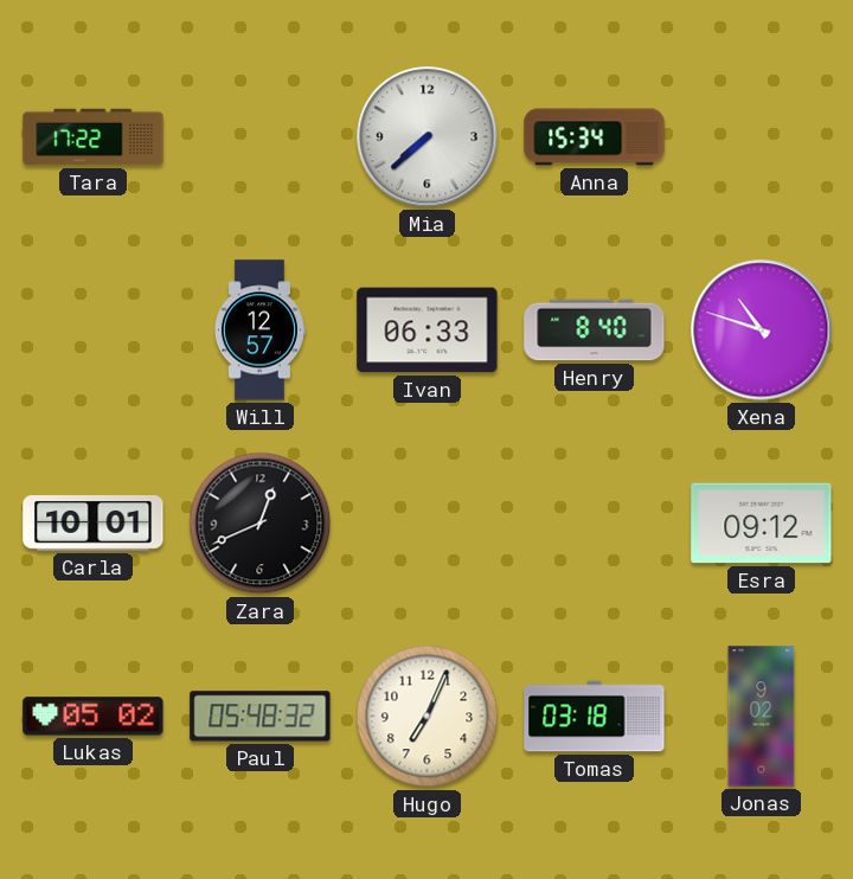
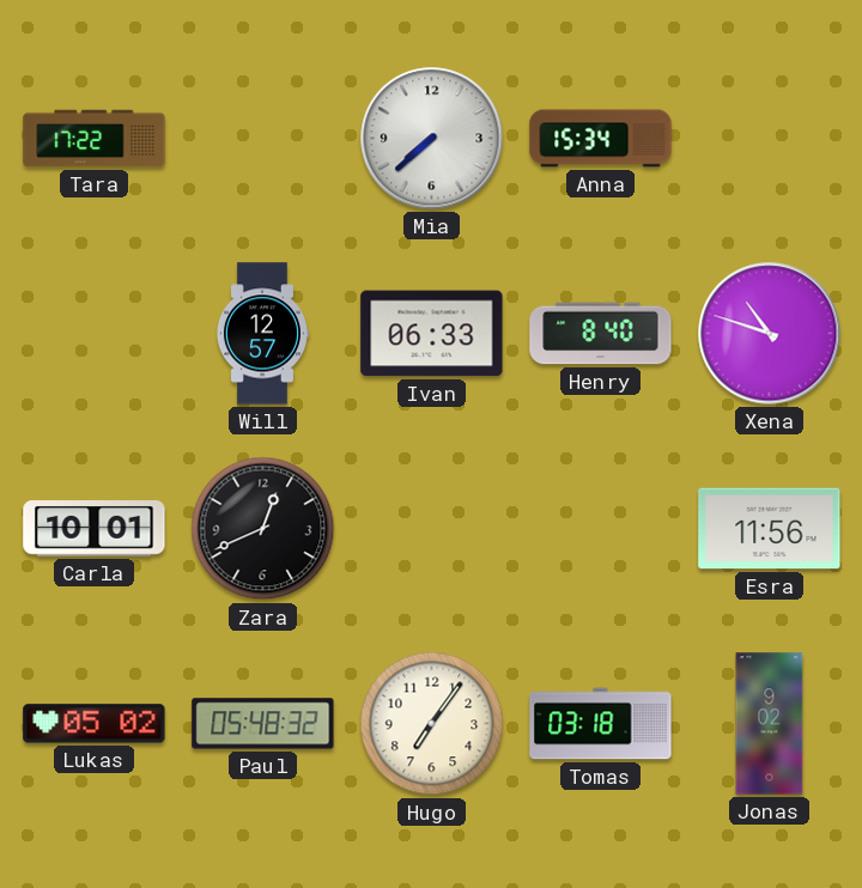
Esra: 09:12 -> 11:56
Hugo: 7:04 -> 7:06
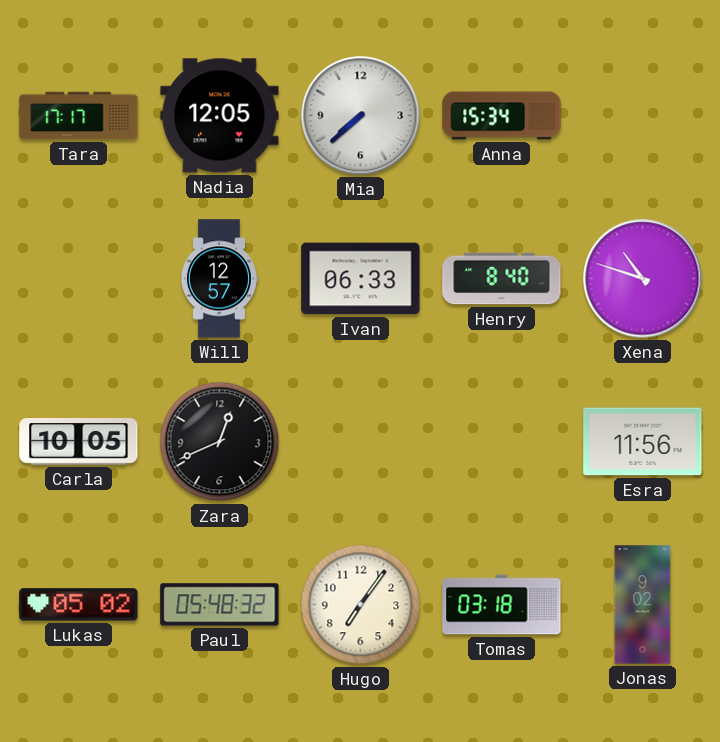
Tara: 17:22 -> 17:17
Nadia: none -> 12:05
Carla: 10:01 -> 10:05
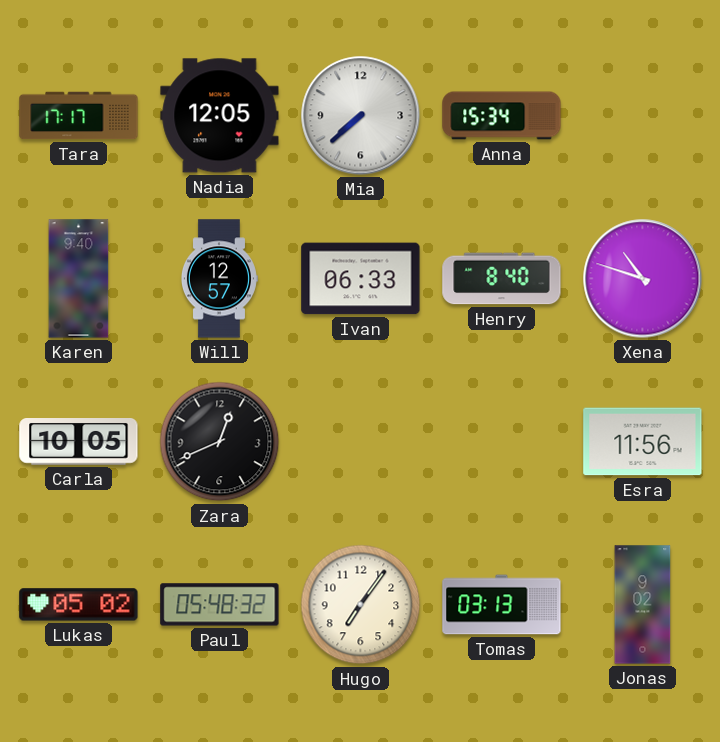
Karen: none -> 9:40
Tomas: 03:18 -> 03:13
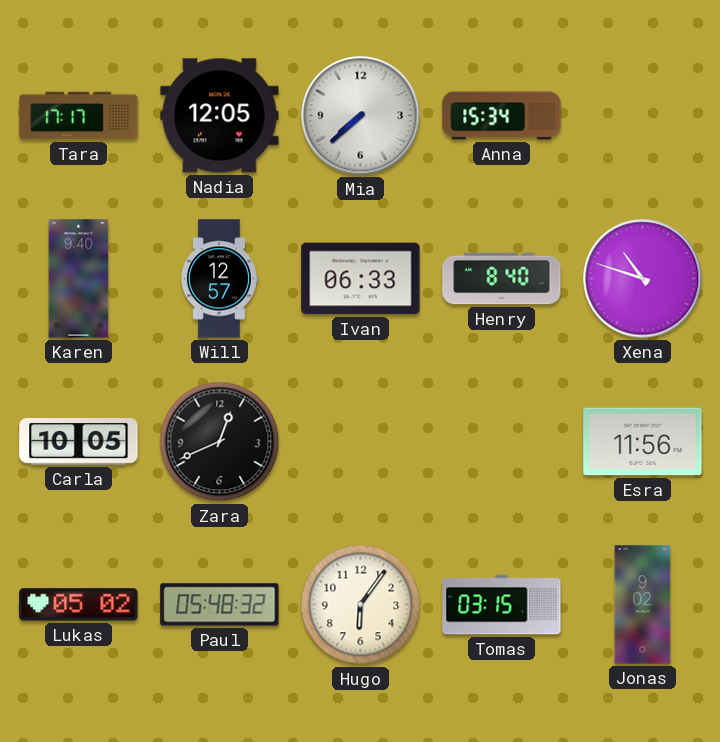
Hugo: 7:06 -> 6:06
Tomas: 03:13 -> 03:15
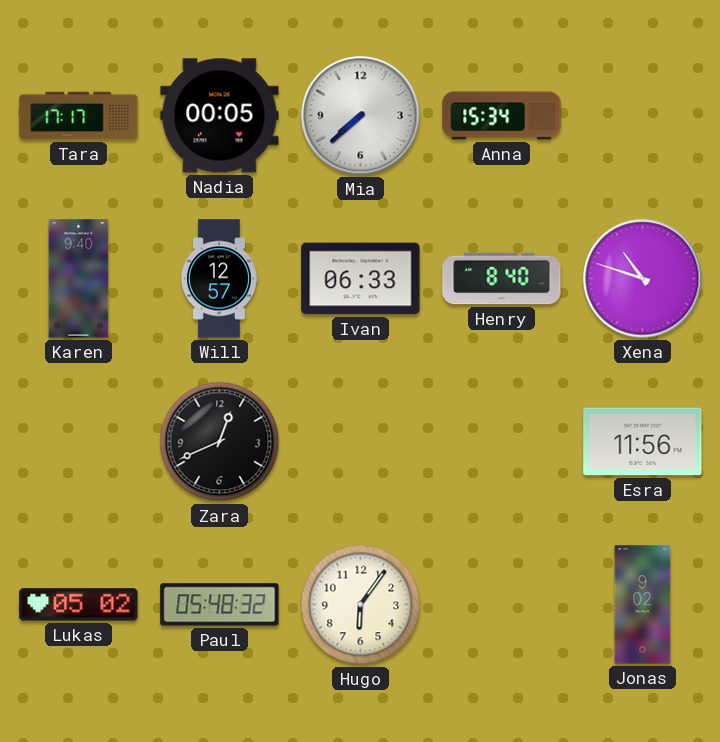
Nadia: 12:05 -> 00:05
Carla: 10:05 -> none
Tomas: 03:15 -> none
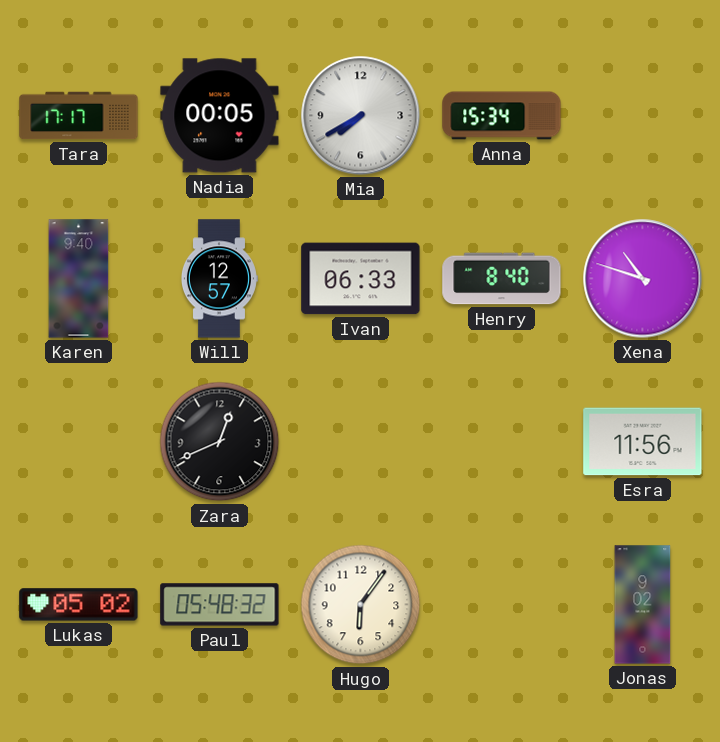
Mia: 7:38 -> 7:40
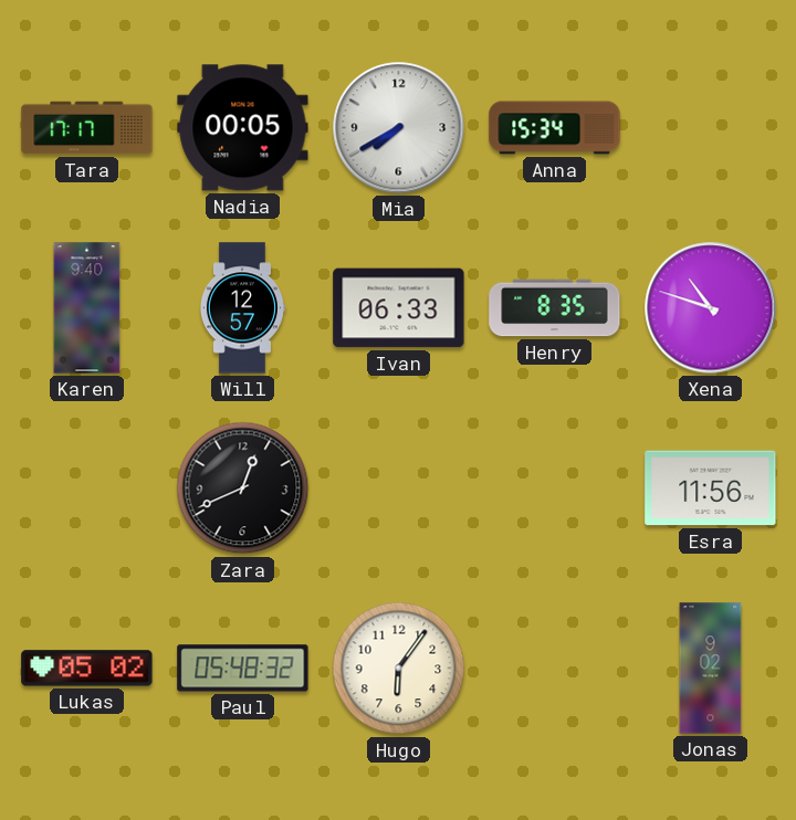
Henry: 8:40 -> 8:35
